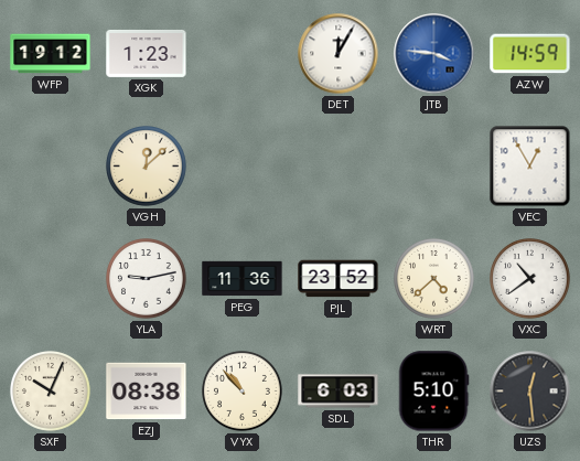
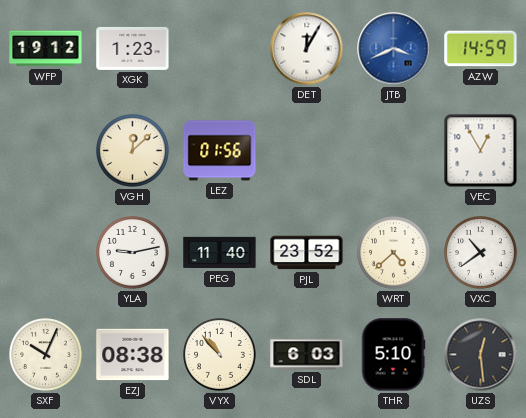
JTB: 3:46 -> 3:41
LEZ: none -> 01:56
PEG: 11:36 -> 11:40
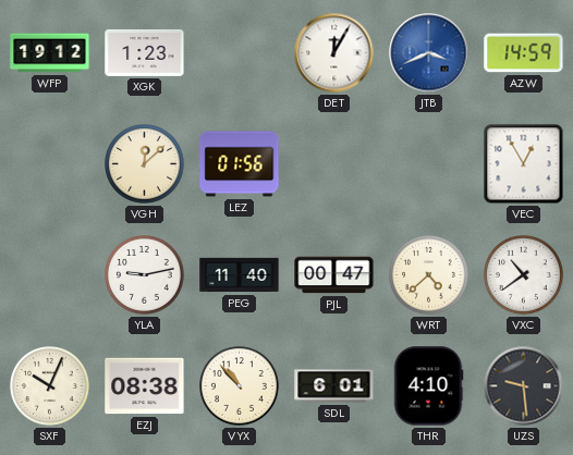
PJL: 23:52 -> 00:47
SDL: 6:03 -> 6:01
THR: 5:10 -> 4:10
UZS: 12:29 -> 9:29
